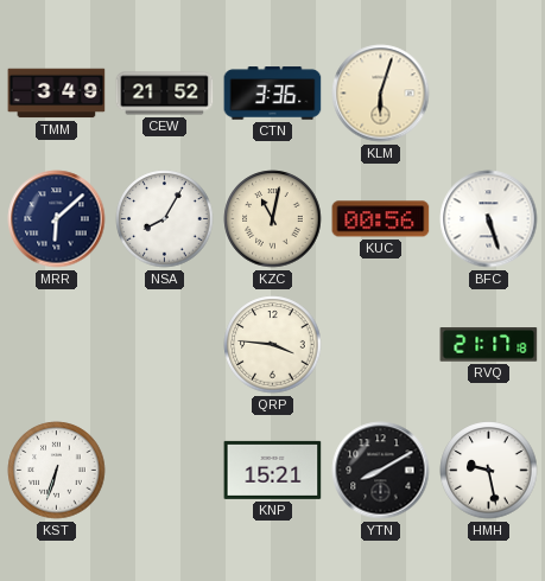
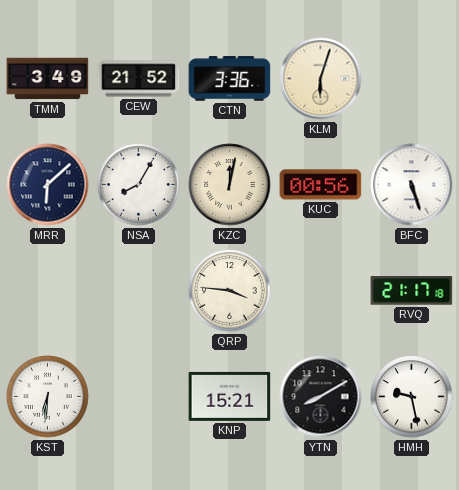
KZC: 11:02 -> 12:02
KST: 6:33 -> 6:31
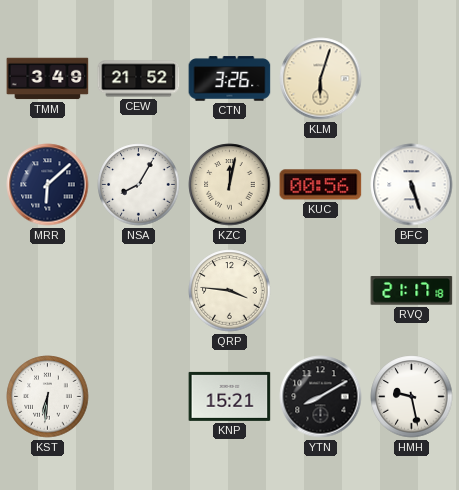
CTN: 3:36 -> 3:26
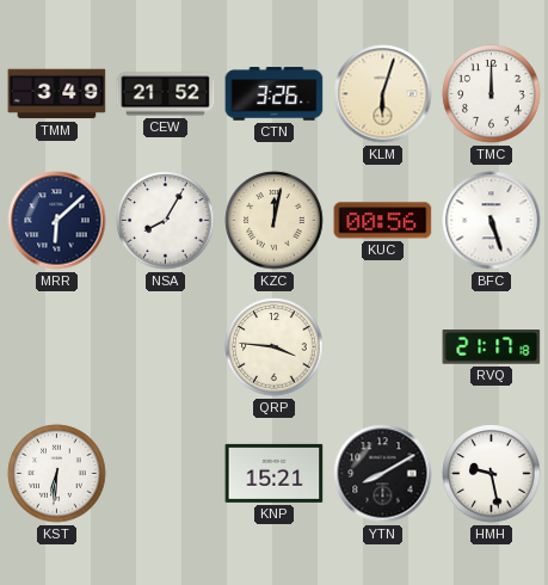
TMC: none -> 12:00
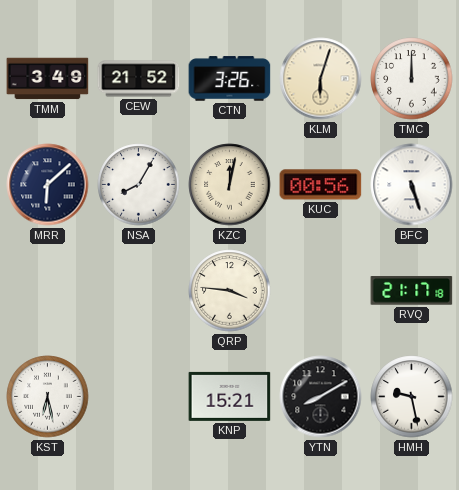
KST: 6:31 -> 6:28
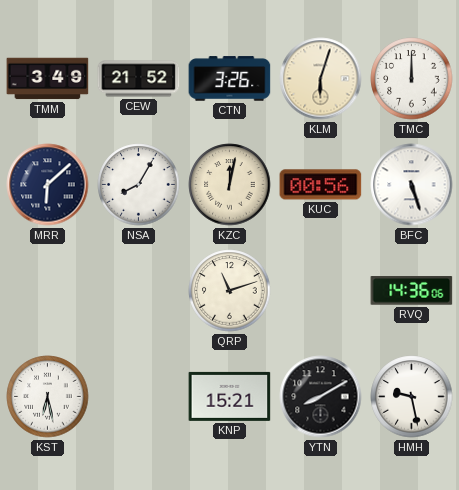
QRP: 3:46 -> 11:12
RVQ: 21:17 -> 14:36
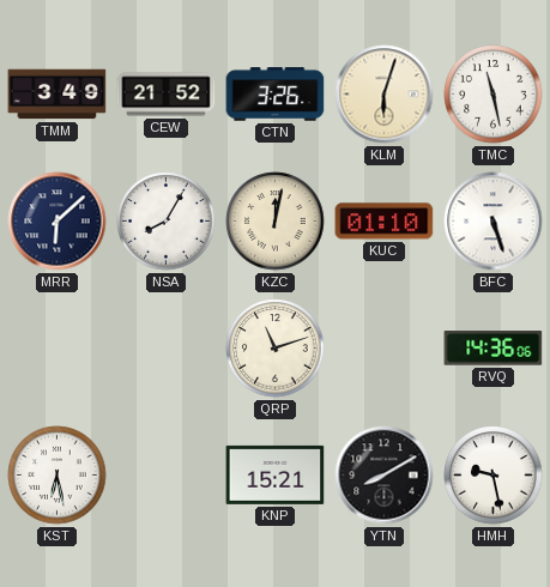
TMC: 12:00 -> 11:28
KUC: 00:56 -> 01:10
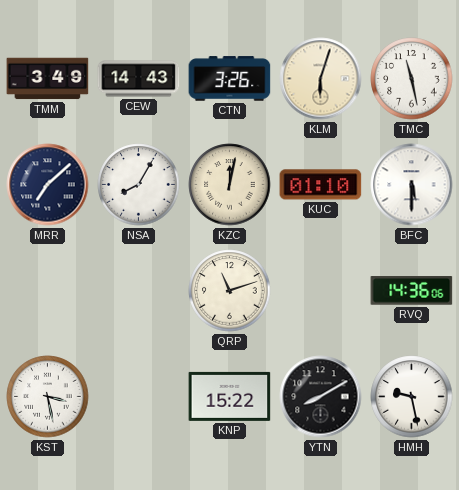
CEW: 21:52 -> 14:43
MRR: 6:08 -> 7:08
BFC: 5:27 -> 5:30
KST: 6:28 -> 3:28
KNP: 15:21 -> 15:22
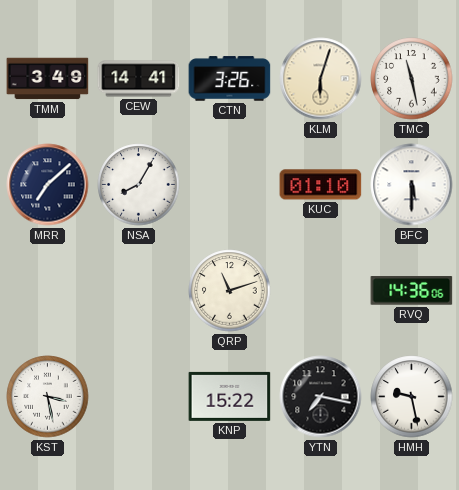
CEW: 14:43 -> 14:41
KZC: 12:02 -> none
YTN: 8:10 -> 7:17
